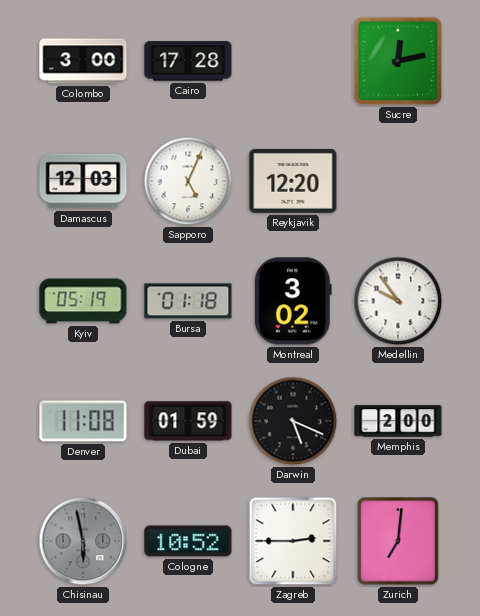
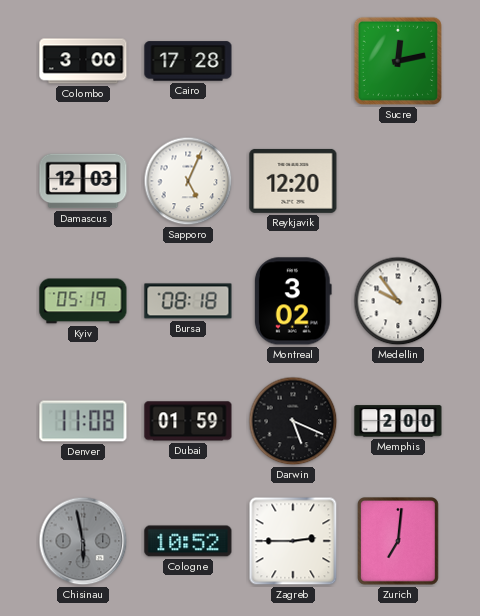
Bursa: 01:18 -> 08:18
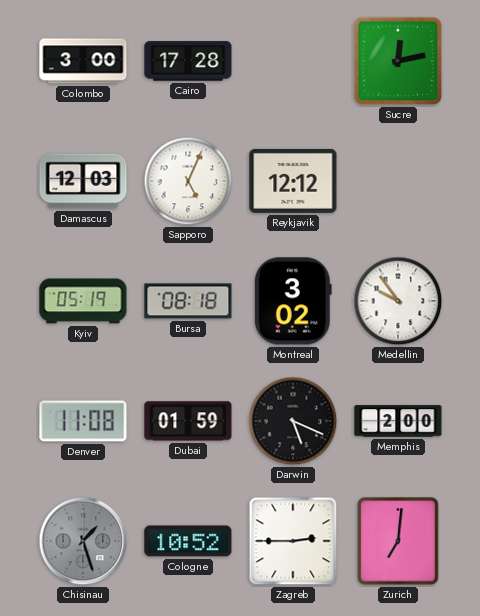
Reykjavik: 12:20 -> 12:12
Chisinau: 5:58 -> 1:27
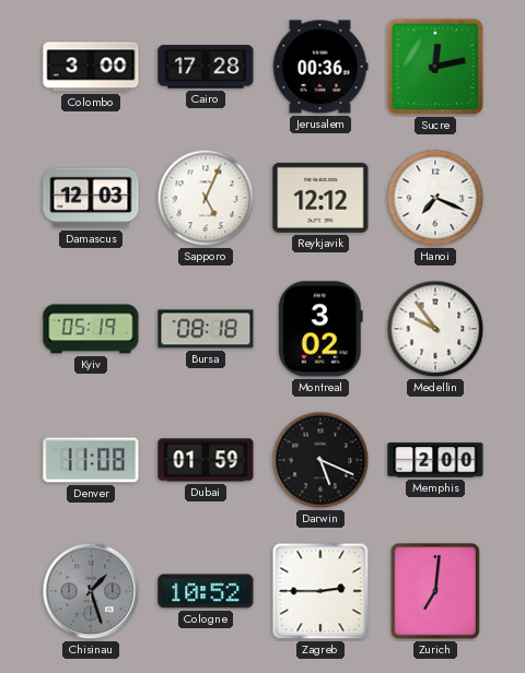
Jerusalem: none -> 00:36
Hanoi: none -> 7:19
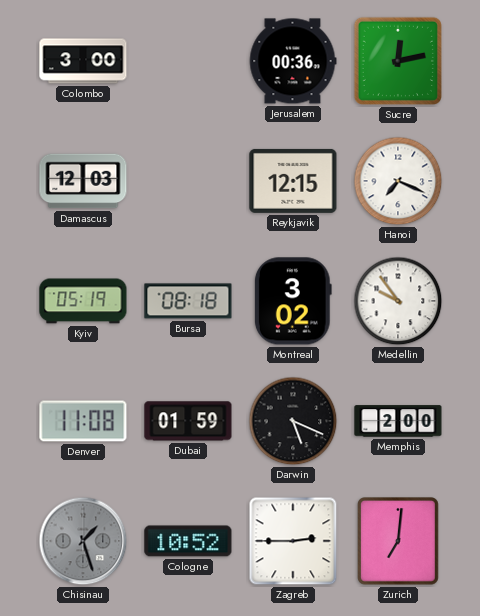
Cairo: 17:28 -> none
Sapporo: 5:04 -> none
Reykjavik: 12:12 -> 12:15
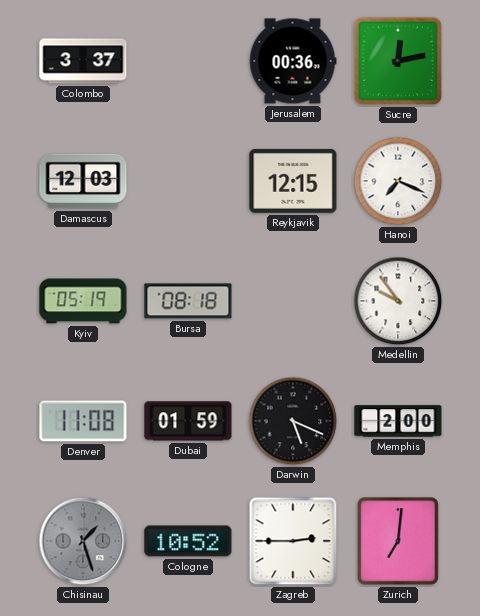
Colombo: 3:00 -> 3:37
Montreal: 3:02 -> none
